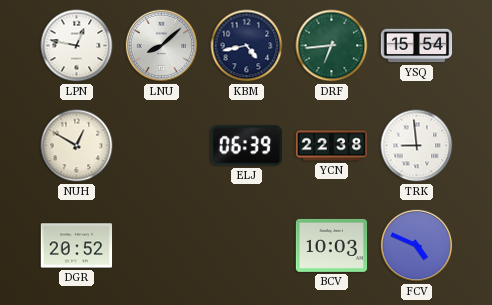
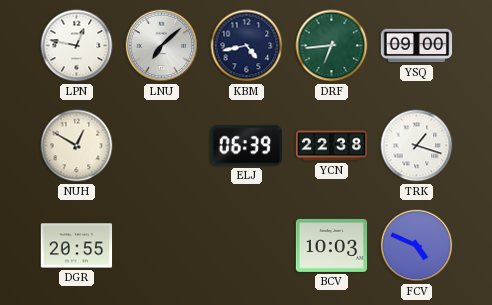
LNU: 8:08 -> 7:08
YSQ: 15:54 -> 09:00
TRK: 8:59 -> 1:18
DGR: 20:52 -> 20:55
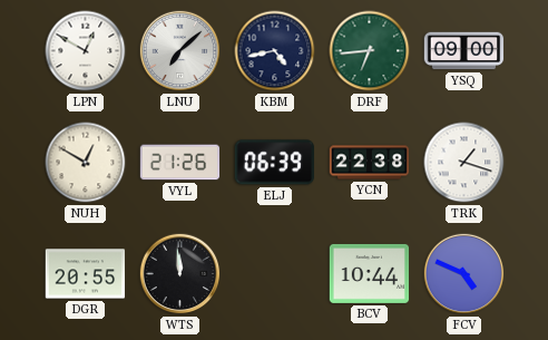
LPN: 12:47 -> 12:50
VYL: none -> 21:26
WTS: none -> 11:59
BCV: 10:03 -> 10:44
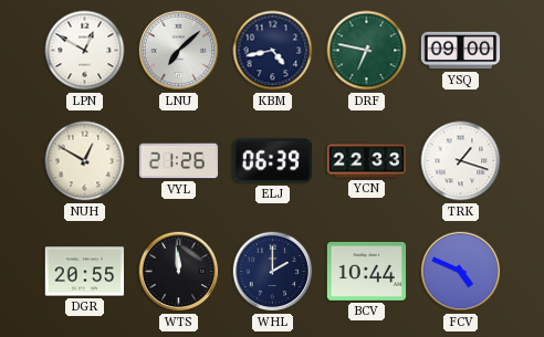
DRF: 6:44 -> 6:47
YCN: 22:38 -> 22:33
WHL: none -> 2:00
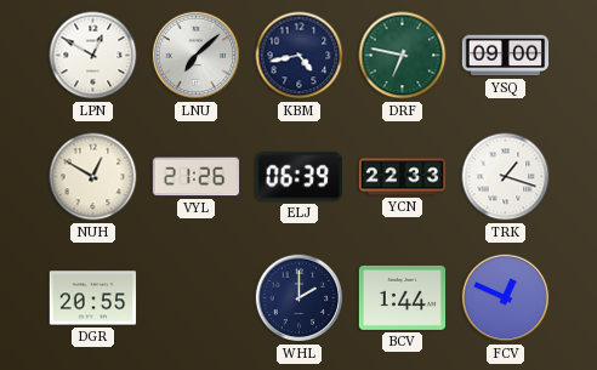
WTS: 11:59 -> none
BCV: 10:44 -> 1:44
FCV: 4:49 -> 12:49
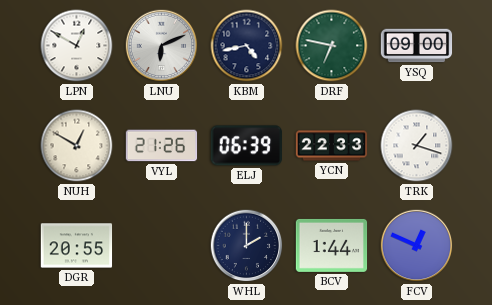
LNU: 7:08 -> 6:11
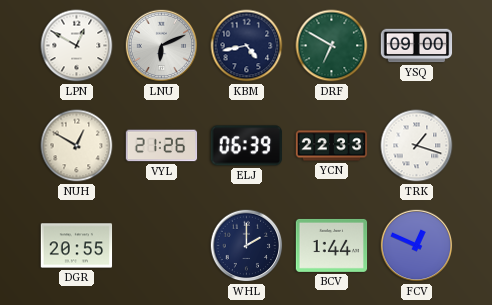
DRF: 6:47 -> 6:50
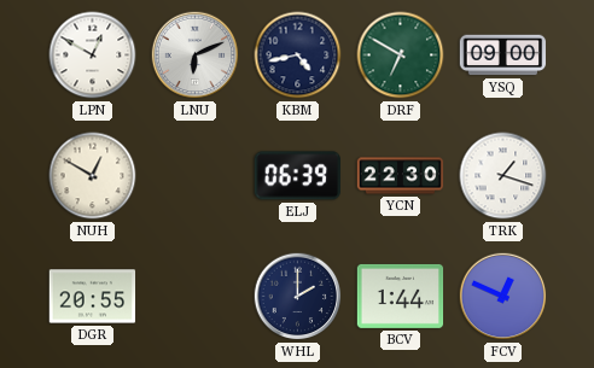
VYL: 21:26 -> none
YCN: 22:33 -> 22:30
